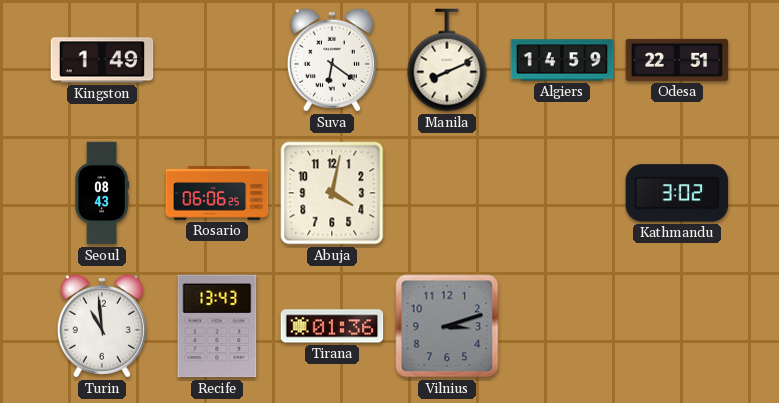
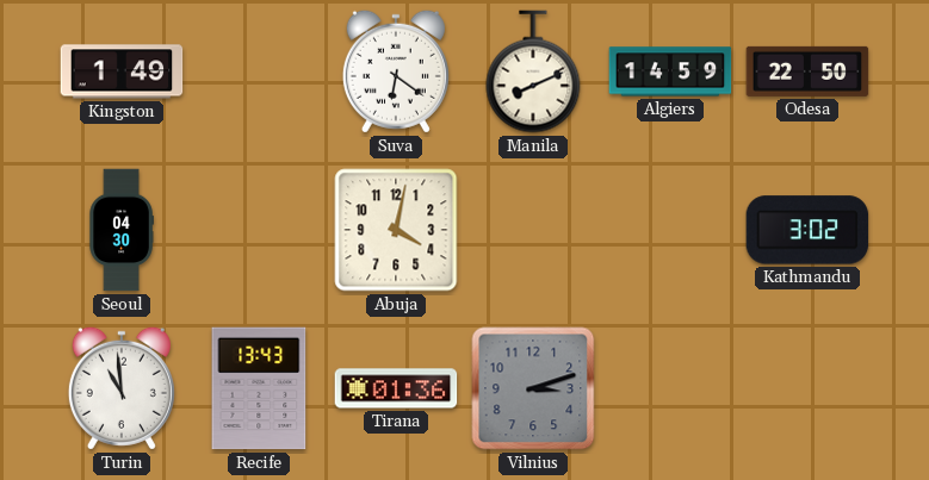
Odesa: 22:51 -> 22:50
Seoul: 08:43 -> 04:30
Rosario: 06:06 -> none
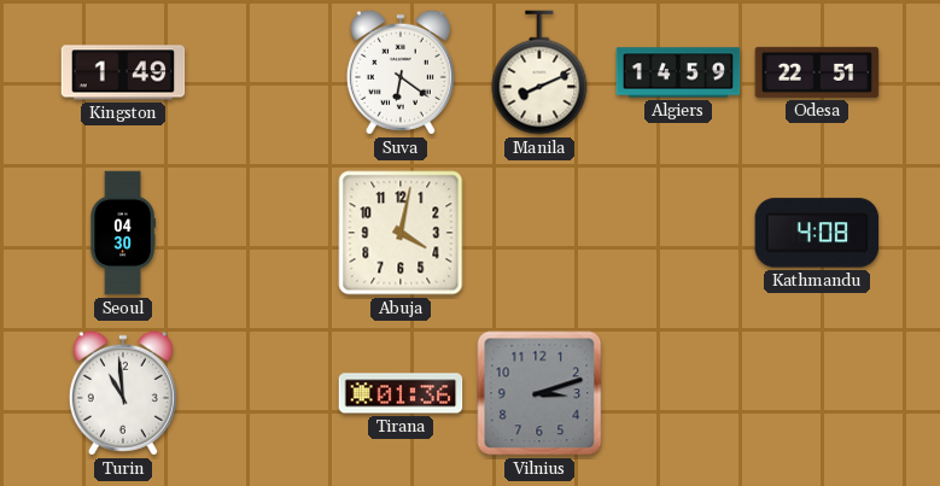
Odesa: 22:50 -> 22:51
Kathmandu: 3:02 -> 4:08
Recife: 13:43 -> none
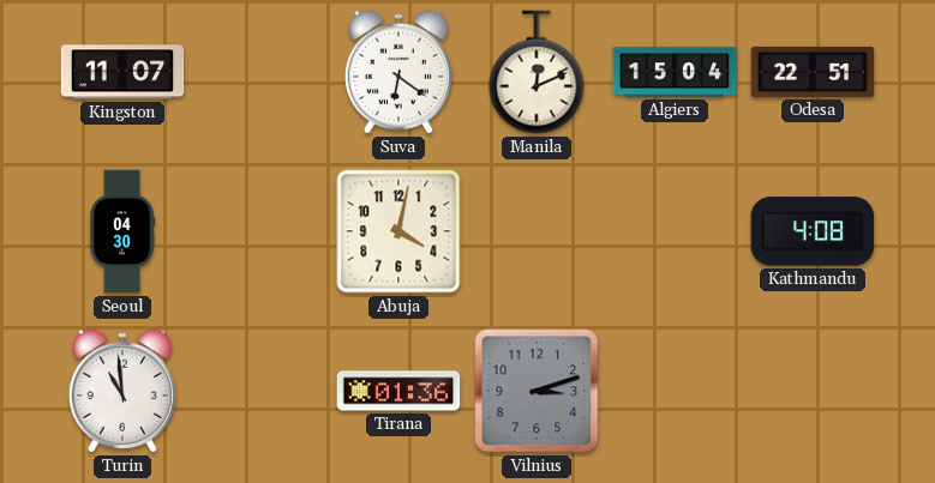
Kingston: 1:49 -> 11:07
Manila: 8:11 -> 12:11
Algiers: 14:59 -> 15:04
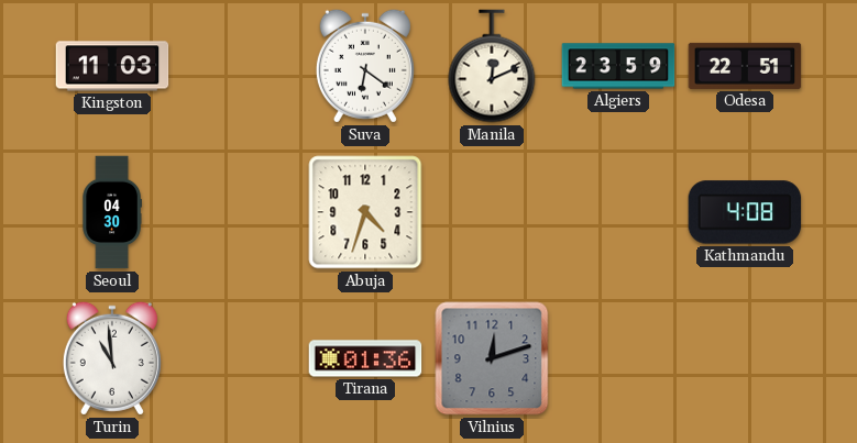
Kingston: 11:07 -> 11:03
Algiers: 15:04 -> 23:59
Abuja: 4:02 -> 4:33
Vilnius: 3:12 -> 12:12
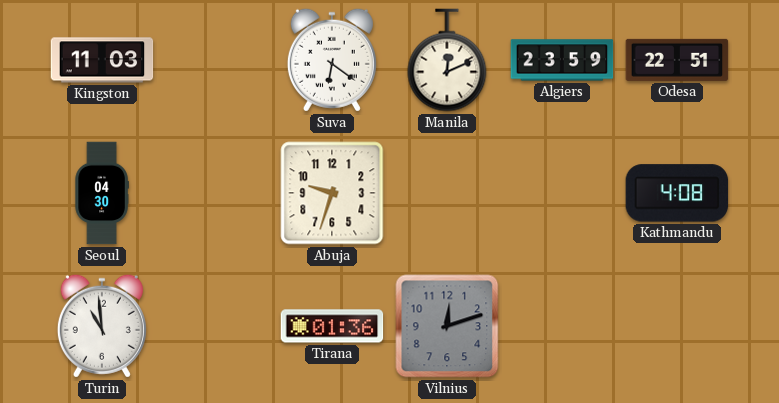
Abuja: 4:33 -> 9:33
